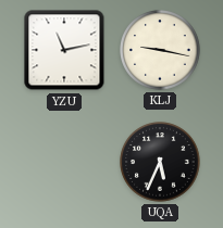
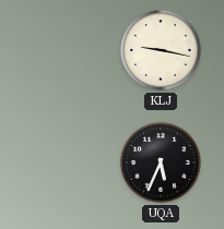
YZU: 11:13 -> none
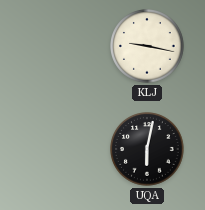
UQA: 5:34 -> 6:02
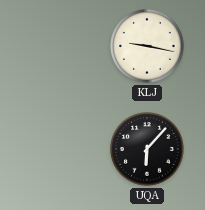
UQA: 6:02 -> 6:07
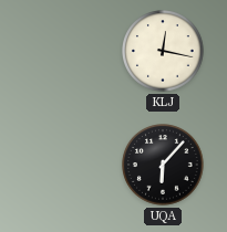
KLJ: 9:17 -> 12:17
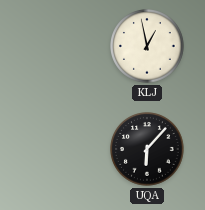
KLJ: 12:17 -> 12:58
